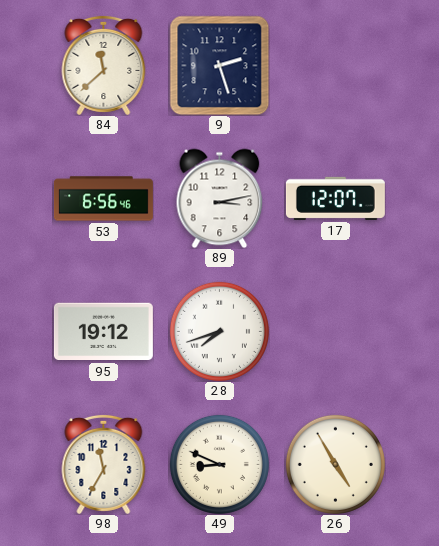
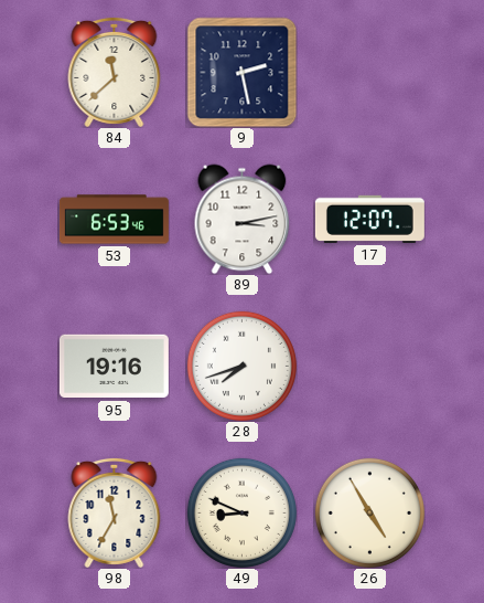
9: 2:27 -> 2:28
53: 6:56 -> 6:53
95: 19:12 -> 19:16
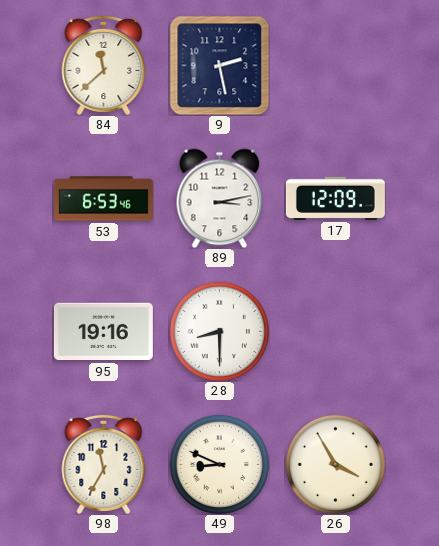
17: 12:07 -> 12:09
28: 7:42 -> 8:30
26: 4:55 -> 3:55
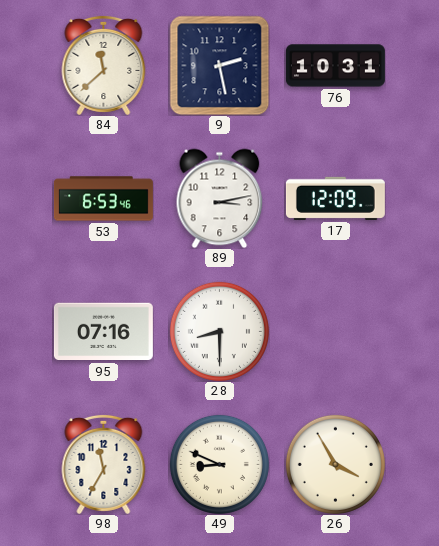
76: none -> 10:31
95: 19:16 -> 07:16
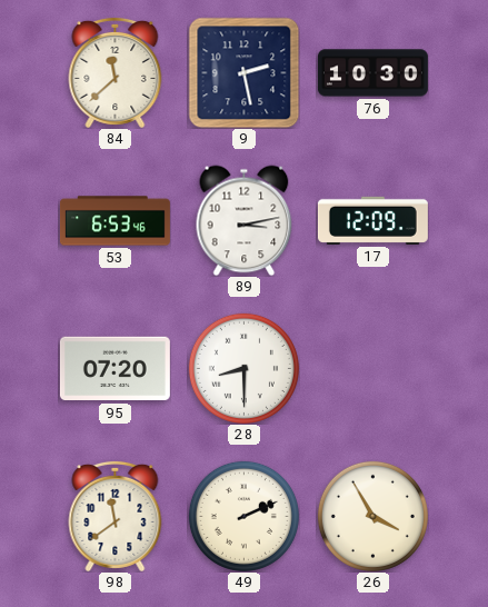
76: 10:31 -> 10:30
95: 07:16 -> 07:20
98: 11:35 -> 11:39
49: 8:49 -> 2:11
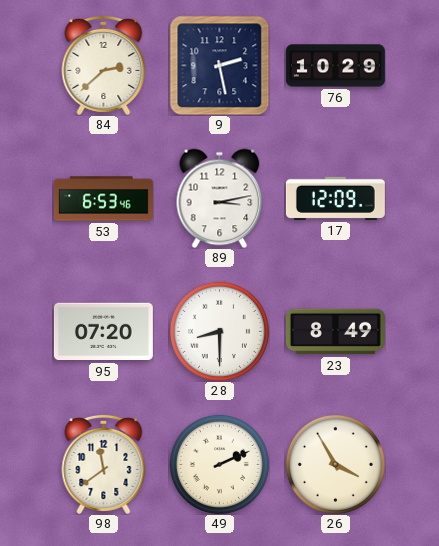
84: 11:38 -> 2:38
76: 10:30 -> 10:29
23: none -> 8:49
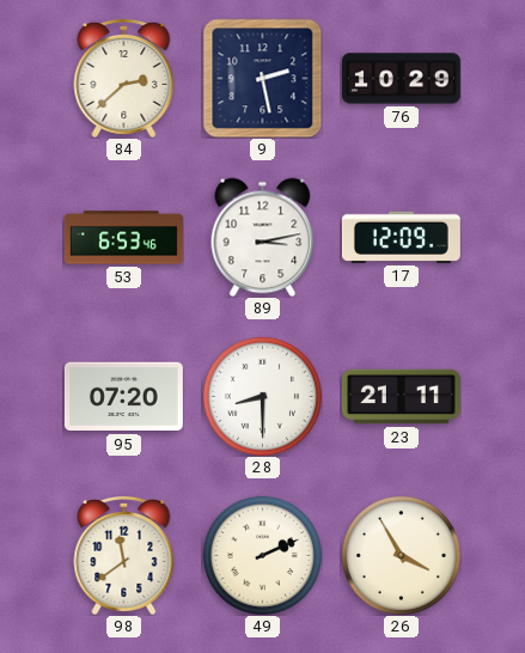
23: 8:49 -> 21:11
